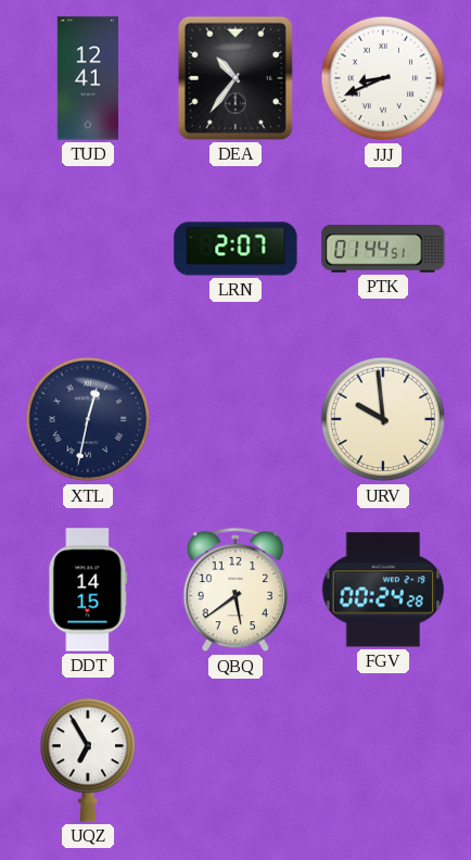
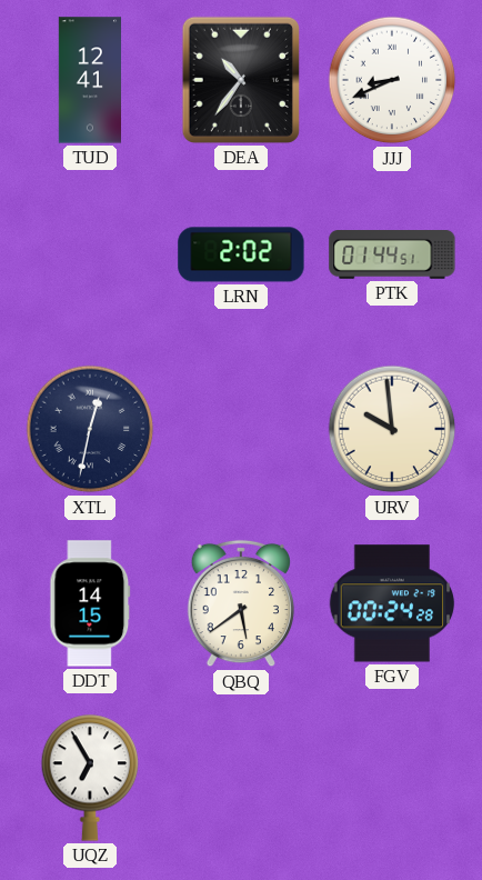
LRN: 2:07 -> 2:02
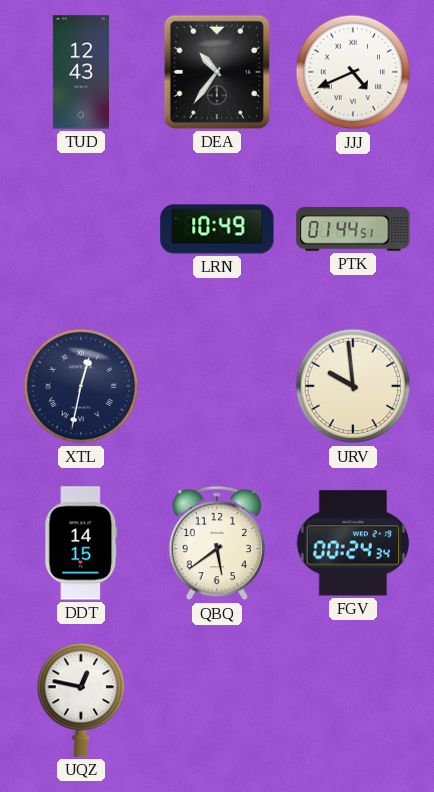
TUD: 12:41 -> 12:43
JJJ: 8:41 -> 4:41
LRN: 2:02 -> 10:49
FGV: 00:24:28 -> 00:24:34
UQZ: 6:55 -> 12:47
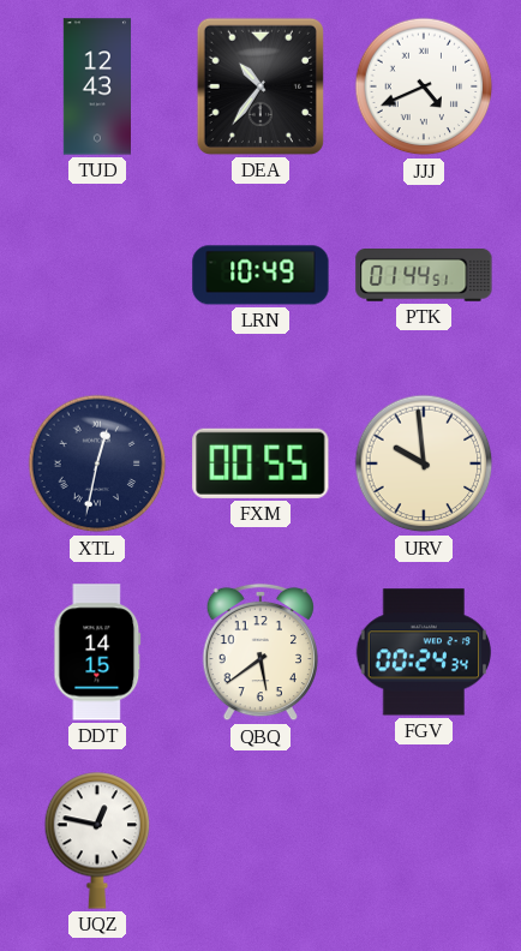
FXM: none -> 00:55
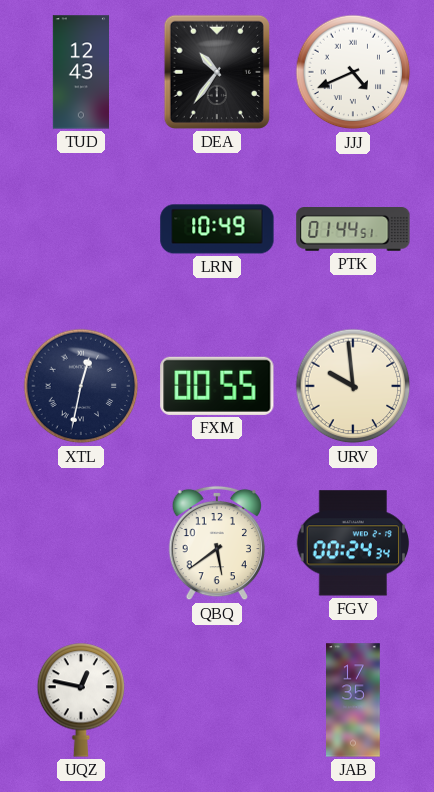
DDT: 14:15 -> none
JAB: none -> 17:35
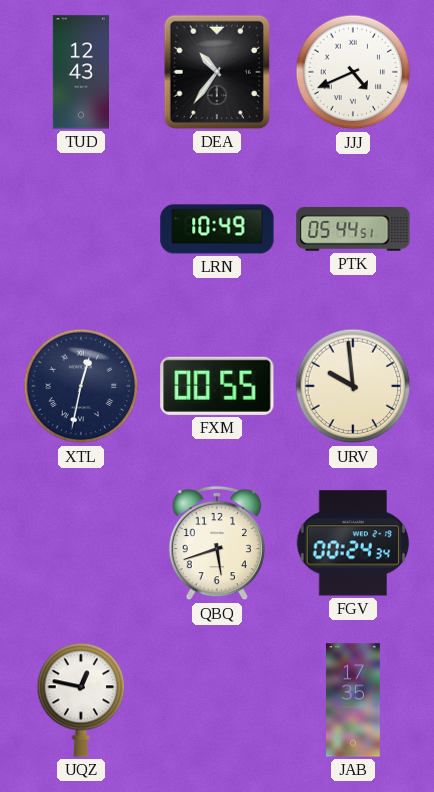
PTK: 01:44 -> 05:44
QBQ: 5:39 -> 5:42
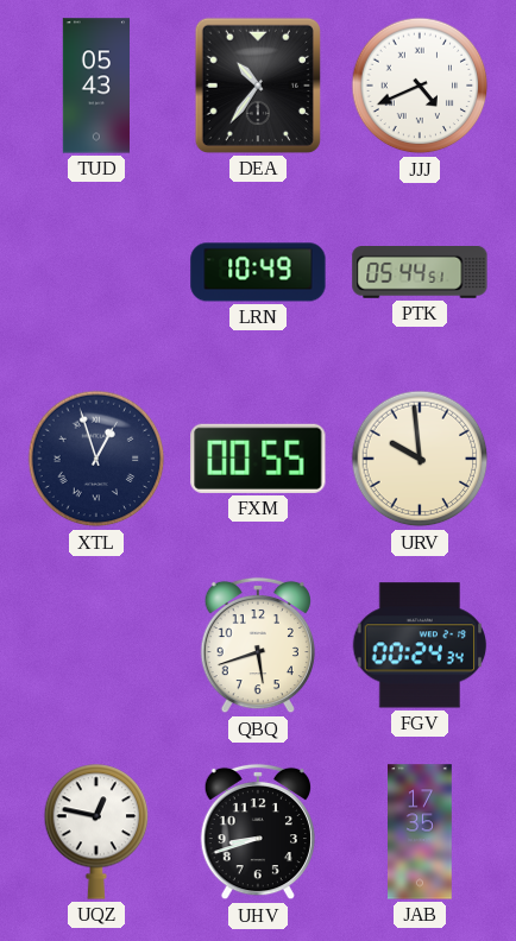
TUD: 12:43 -> 05:43
XTL: 12:32 -> 12:57
UHV: none -> 8:42
